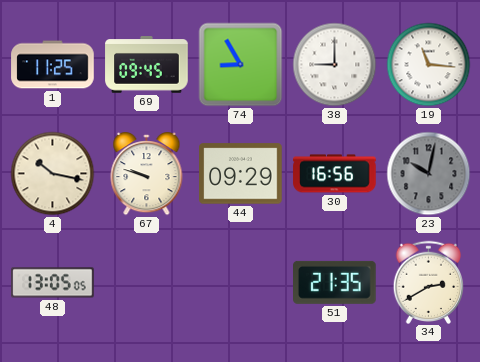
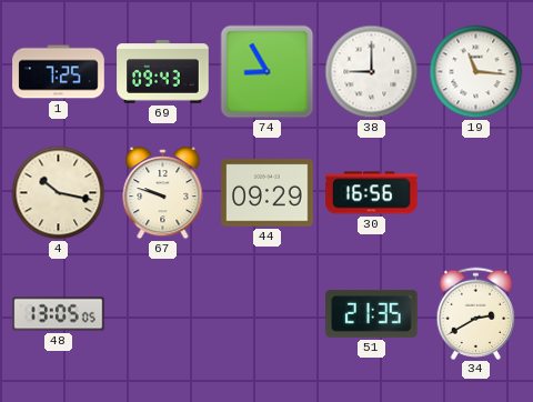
1: 11:25 -> 7:25
69: 09:45 -> 09:43
23: 10:02 -> none
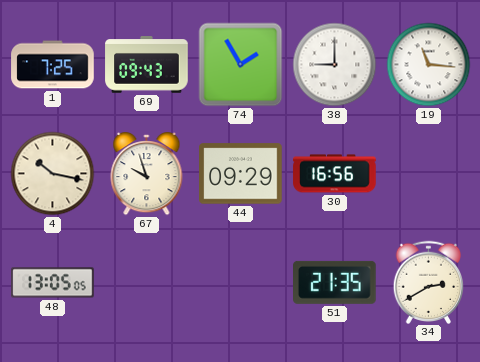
74: 8:55 -> 1:55
67: 9:48 -> 9:57
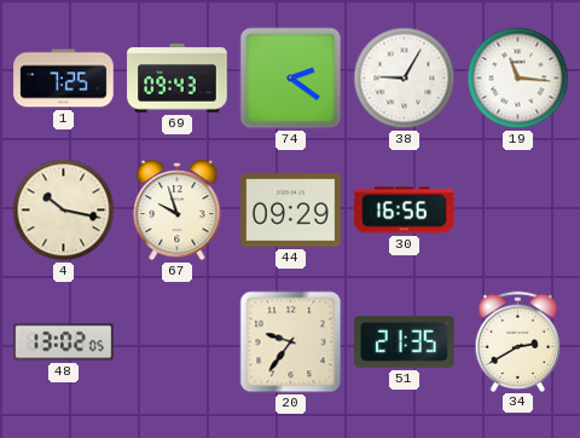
74: 1:55 -> 2:21
38: 9:00 -> 9:05
48: 13:05 -> 13:02
20: none -> 9:36
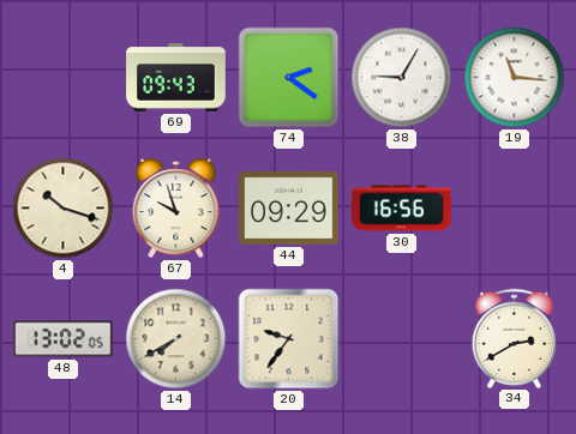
1: 7:25 -> none
4: 10:17 -> 10:18
14: none -> 7:40
51: 21:35 -> none
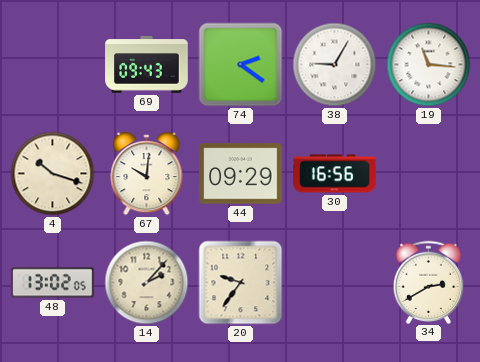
67: 9:57 -> 10:01
14: 7:40 -> 2:07
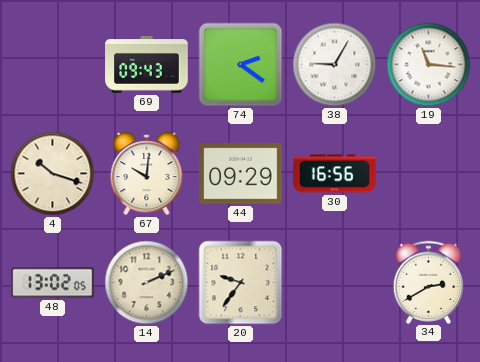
14: 2:07 -> 2:11
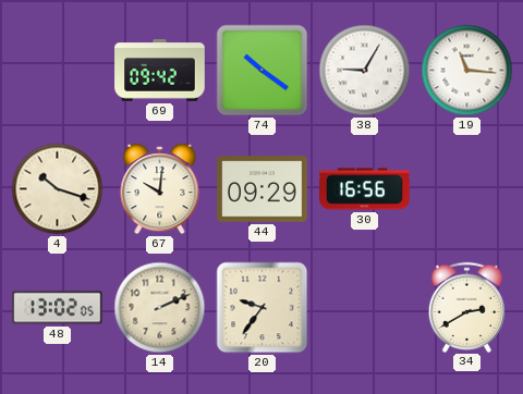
69: 09:43 -> 09:42
74: 2:21 -> 10:21
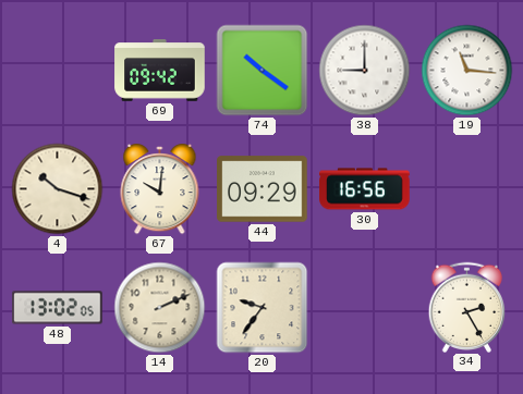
38: 9:05 -> 9:00
34: 2:40 -> 2:25
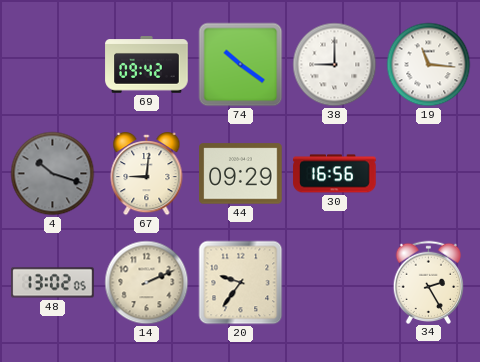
4 dial: cream -> grey
67: 10:01 -> 9:01
